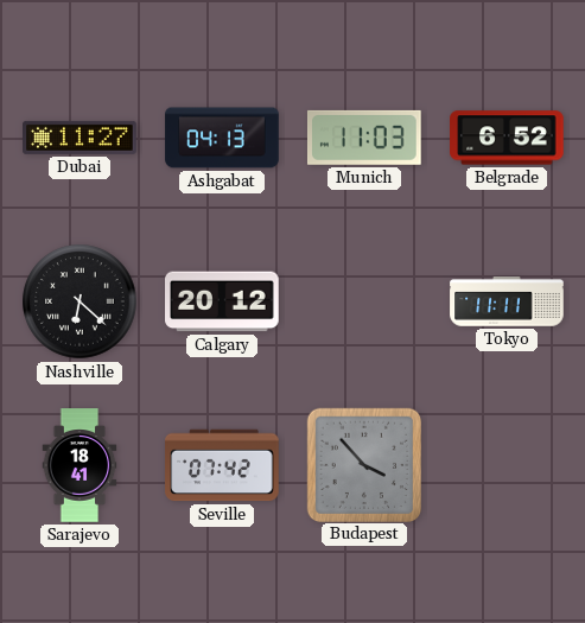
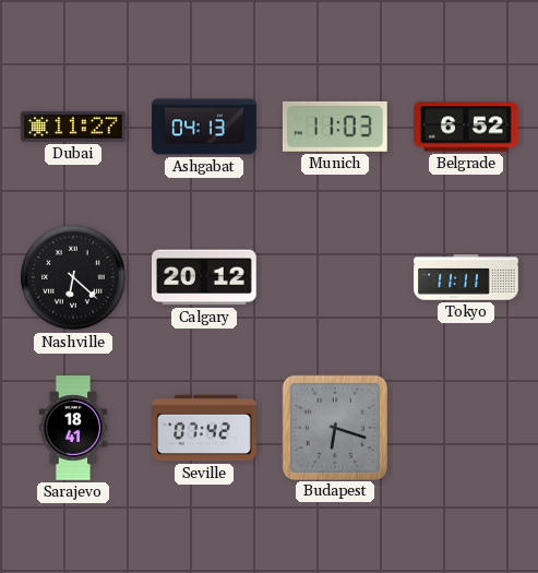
Budapest: 3:53 -> 6:18
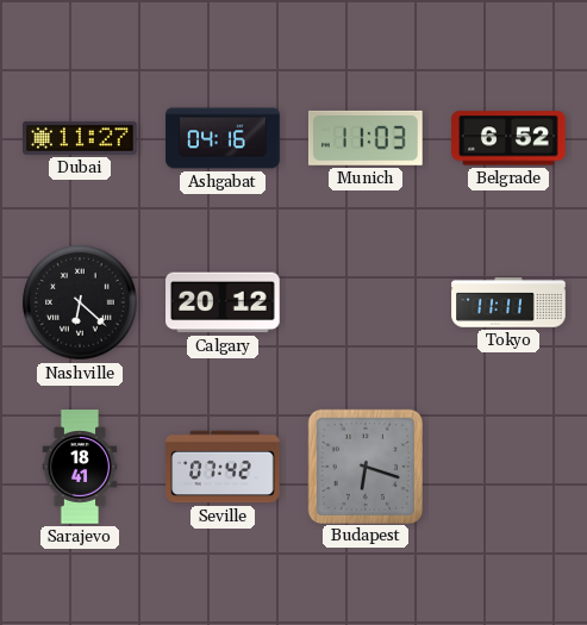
Ashgabat: 04:13 -> 04:16
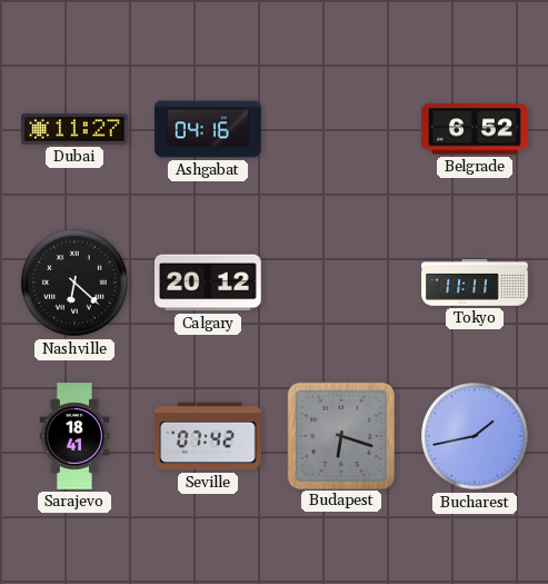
Munich: 11:03 -> none
Bucharest: none -> 1:43
